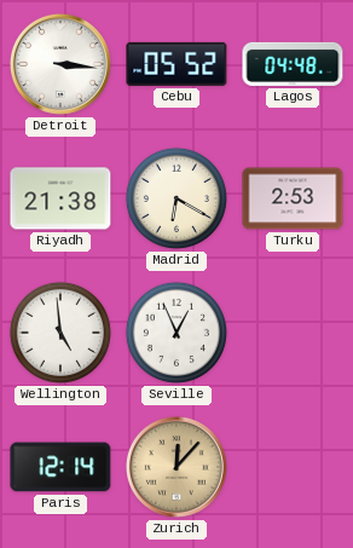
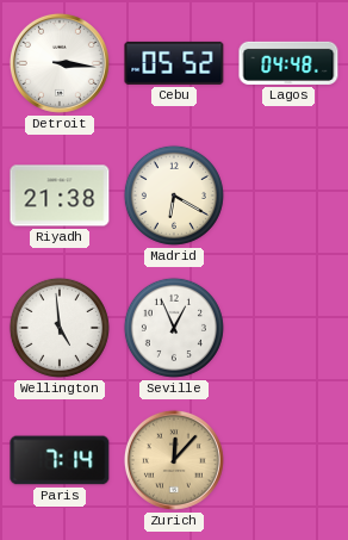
Turku: 2:53 -> none
Paris: 12:14 -> 7:14
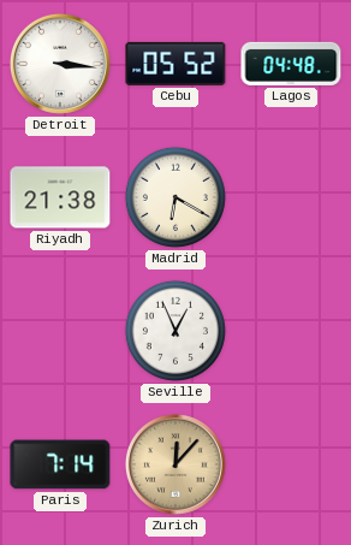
Wellington: 4:59 -> none
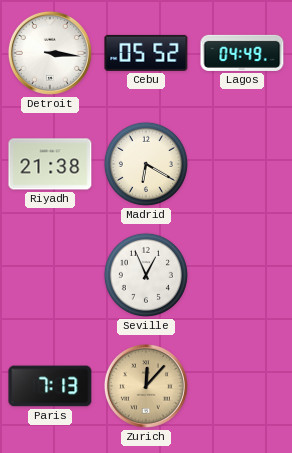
Lagos: 04:48 -> 04:49
Paris: 7:14 -> 7:13
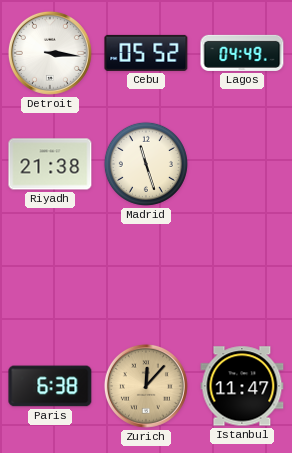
Madrid: 6:20 -> 11:27
Seville: 12:56 -> none
Paris: 7:13 -> 6:38
Istanbul: none -> 11:47
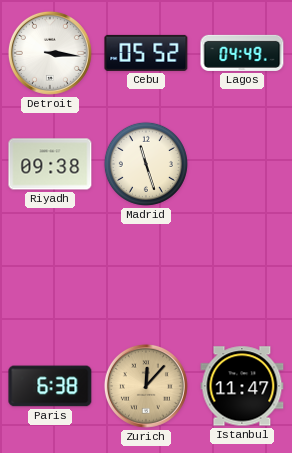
Riyadh: 21:38 -> 09:38
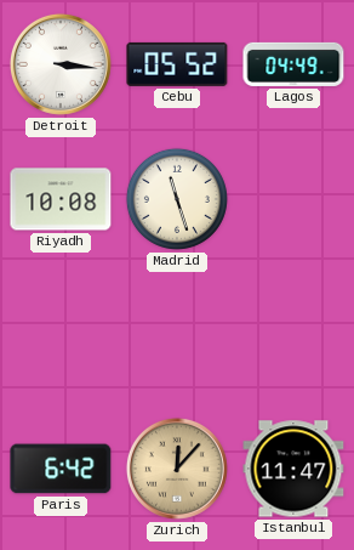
Riyadh: 09:38 -> 10:08
Paris: 6:38 -> 6:42
